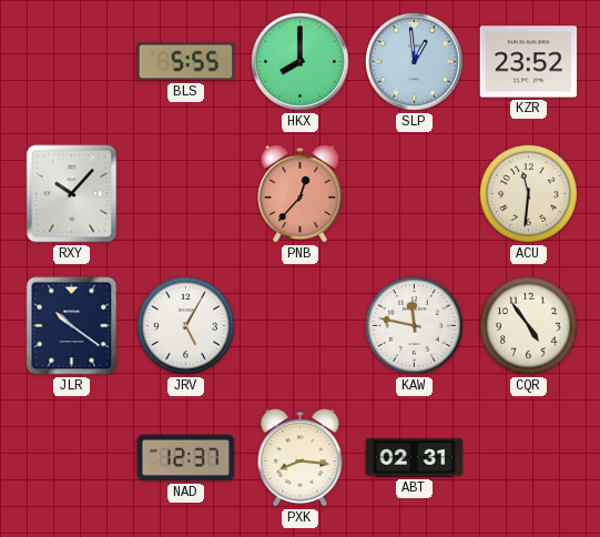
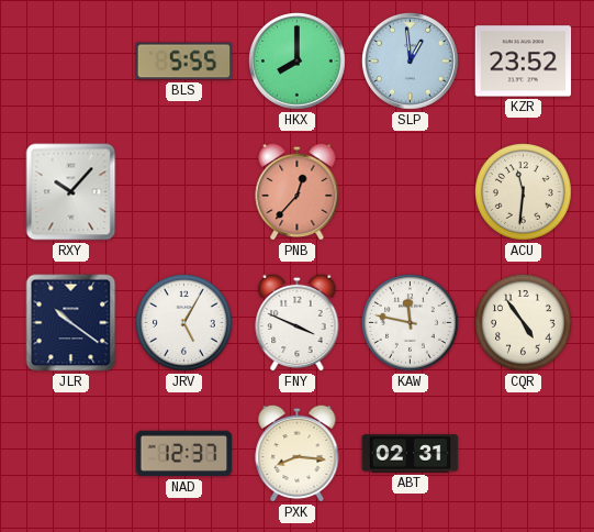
FNY: none -> 3:49
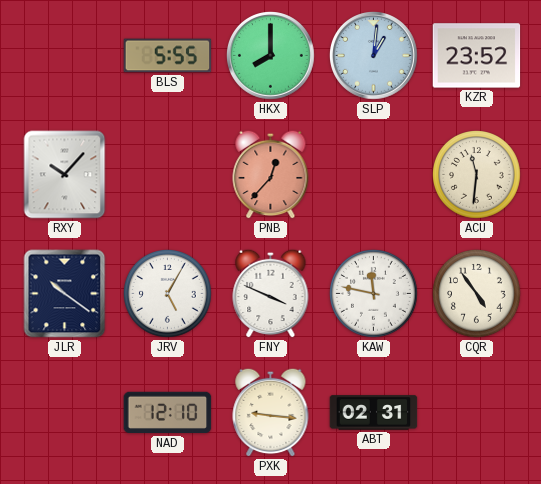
SLP: 12:59 -> 1:01
NAD: 12:37 -> 12:10
PXK: 8:16 -> 9:16
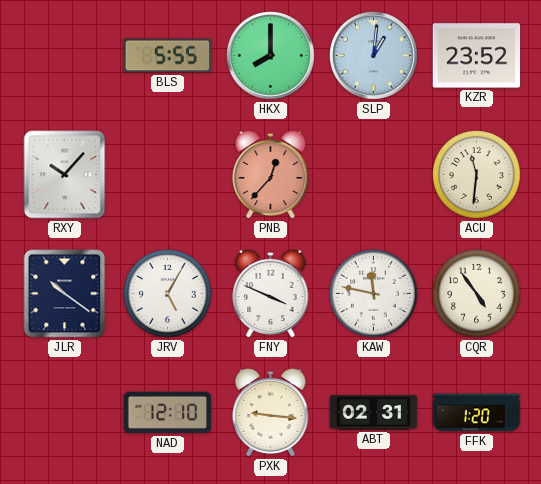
FFK: none -> 1:20
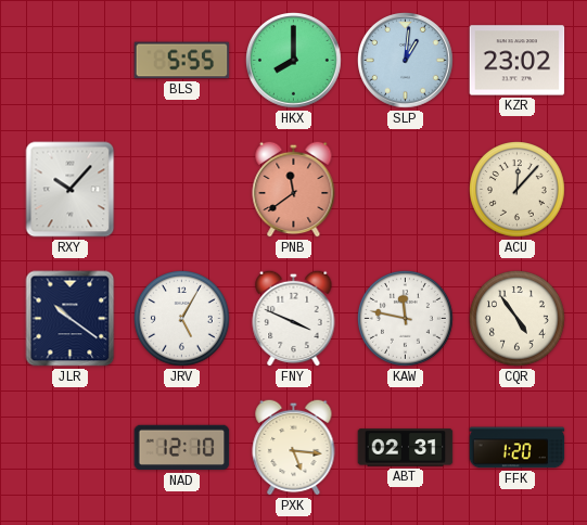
KZR: 23:52 -> 23:02
PNB: 12:37 -> 11:39
ACU: 11:31 -> 12:07
PXK: 9:16 -> 5:16
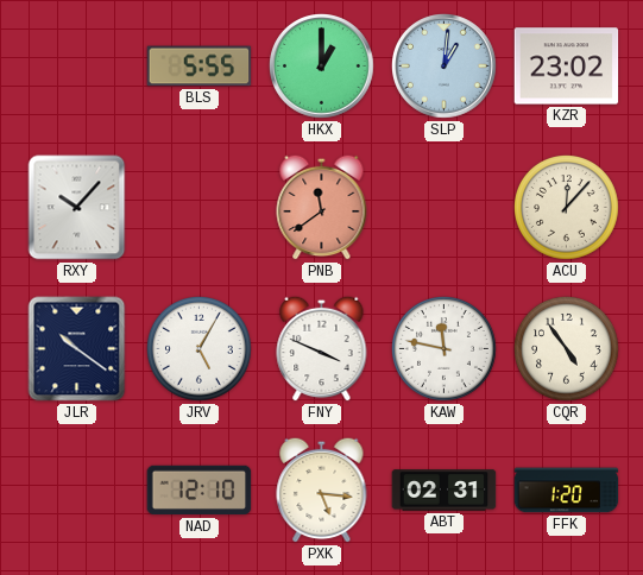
HKX: 8:00 -> 1:00
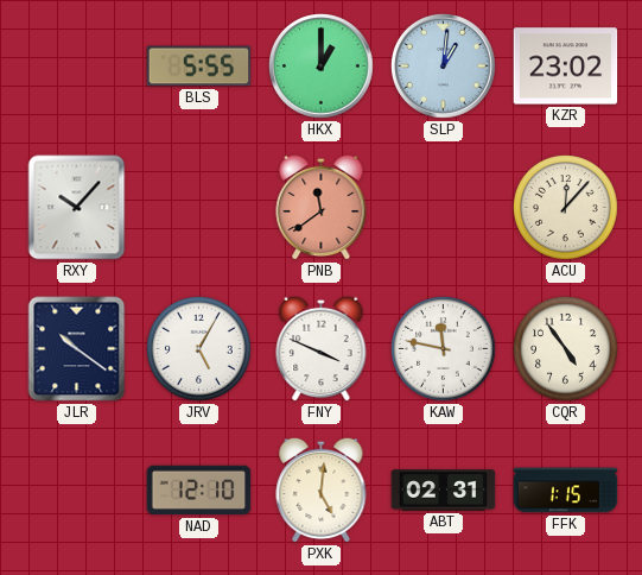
PXK: 5:16 -> 5:01
FFK: 1:20 -> 1:15
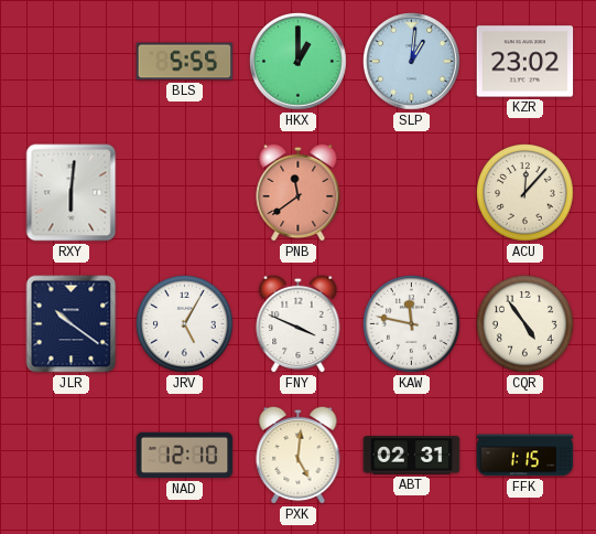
RXY: 10:07 -> 6:01
